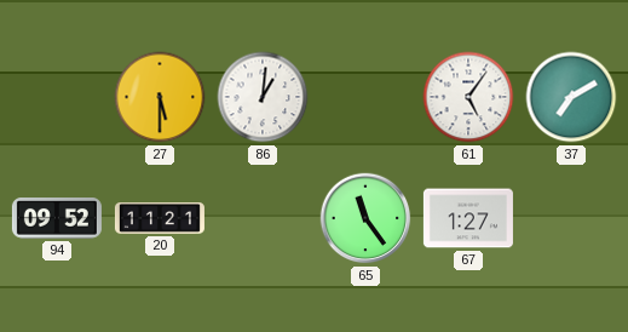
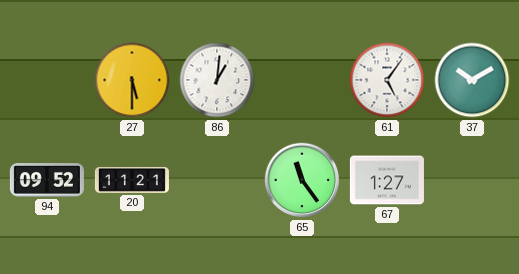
37: 7:10 -> 10:10
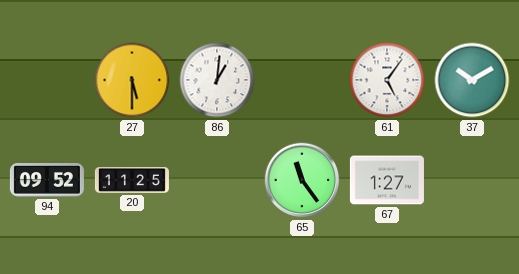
20: 11:21 -> 11:25
